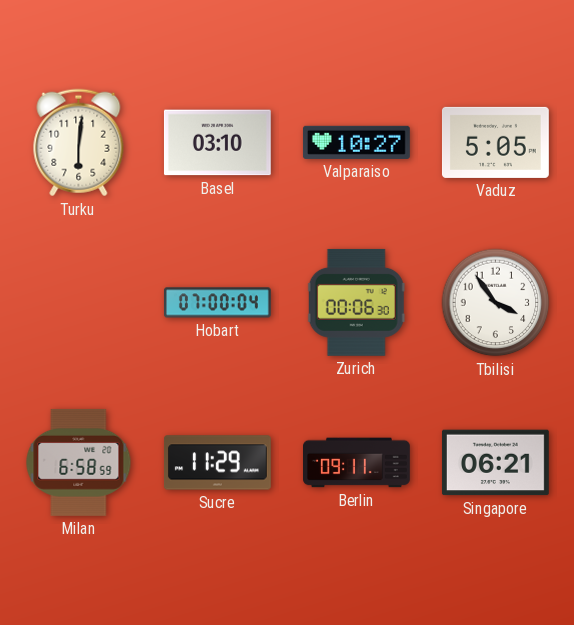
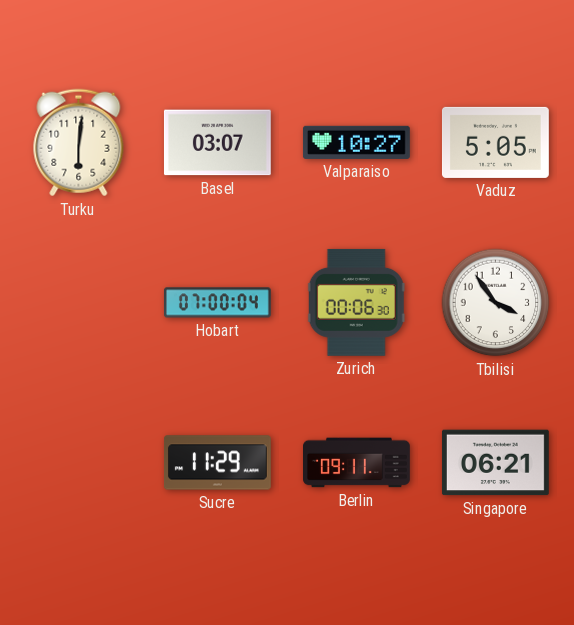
Basel: 03:10 -> 03:07
Milan: 6:58 -> none
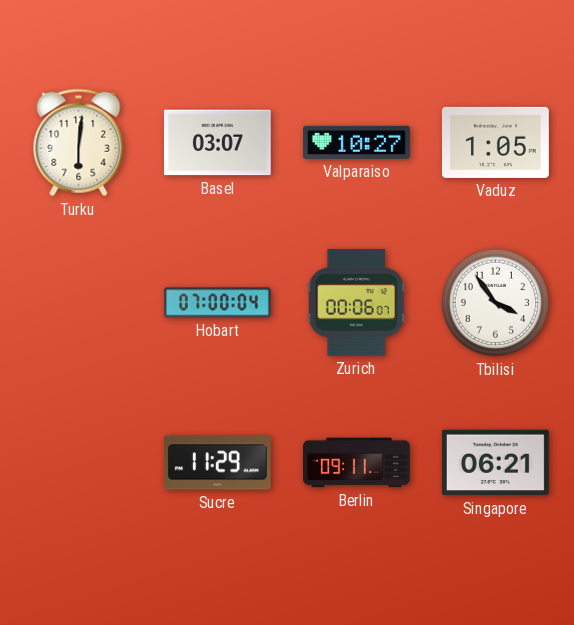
Vaduz: 5:05 -> 1:05
Zurich: 00:06:30 -> 00:06:07
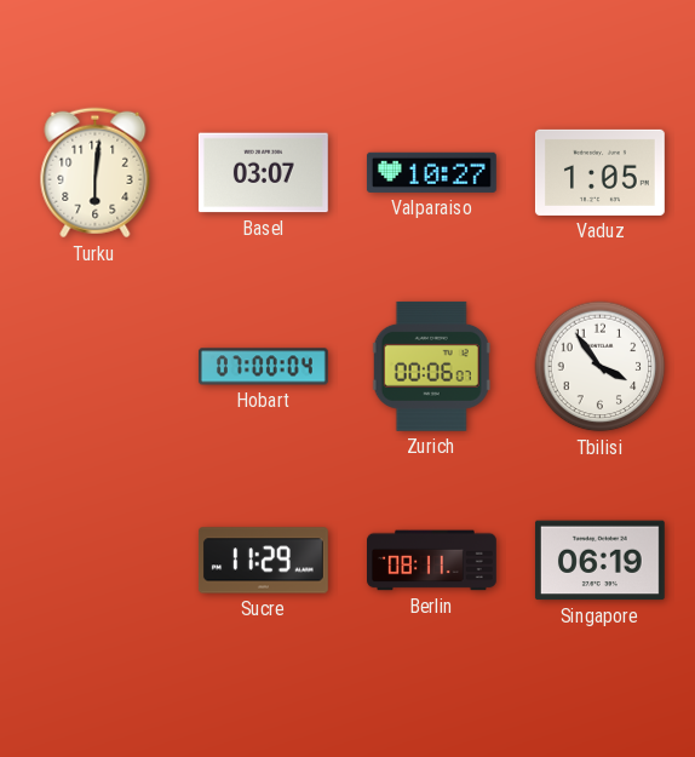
Berlin: 09:11 -> 08:11
Singapore: 06:21 -> 06:19
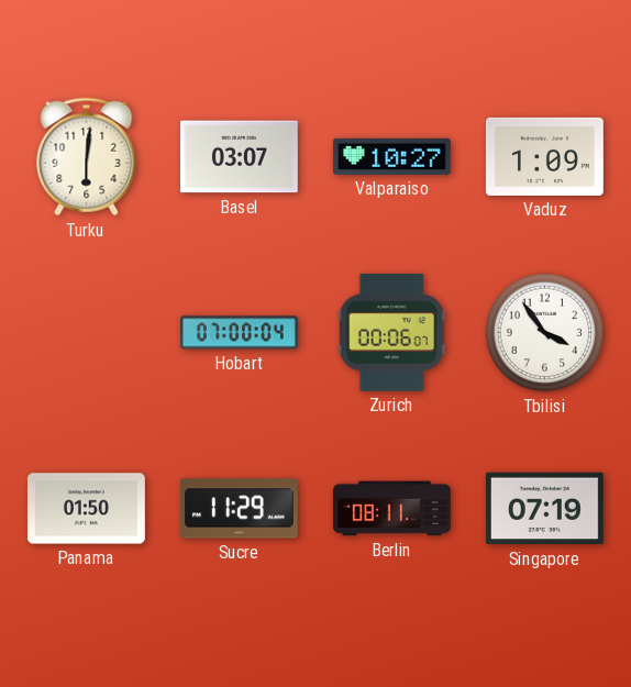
Vaduz: 1:05 -> 1:09
Panama: none -> 01:50
Singapore: 06:19 -> 07:19
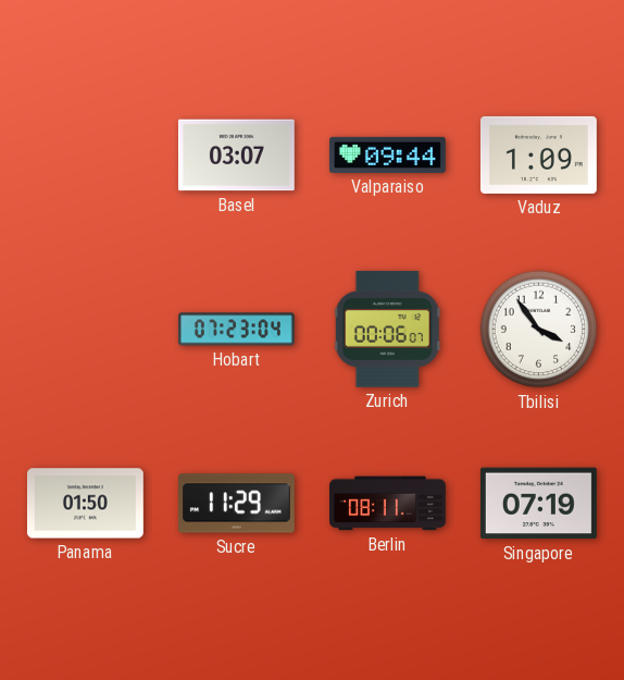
Turku: 6:01 -> none
Valparaiso: 10:27 -> 09:44
Hobart: 07:00 -> 07:23
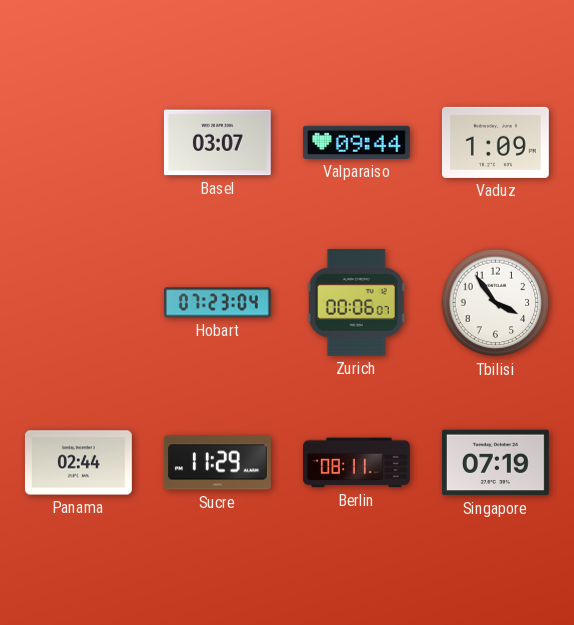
Panama: 01:50 -> 02:44
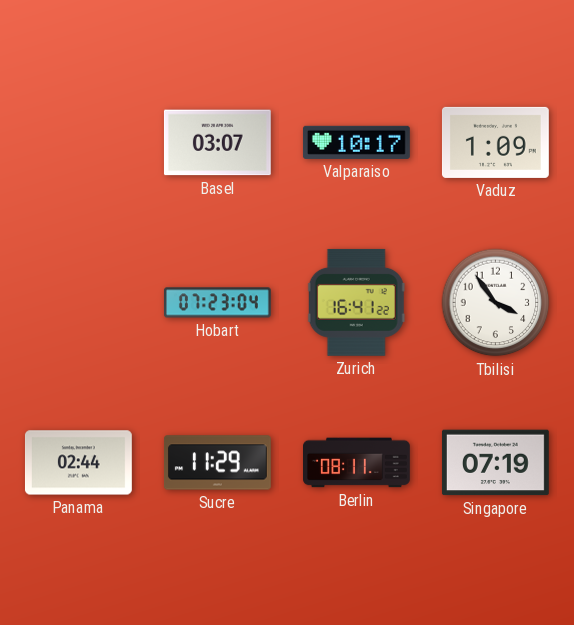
Valparaiso: 09:44 -> 10:17
Zurich: 00:06 -> 16:41
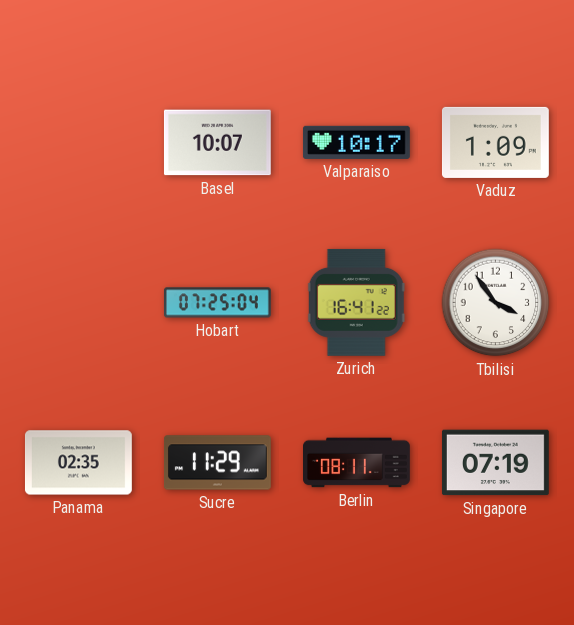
Basel: 03:07 -> 10:07
Hobart: 07:23 -> 07:25
Panama: 02:44 -> 02:35
